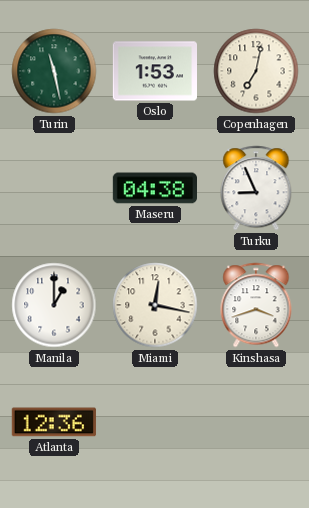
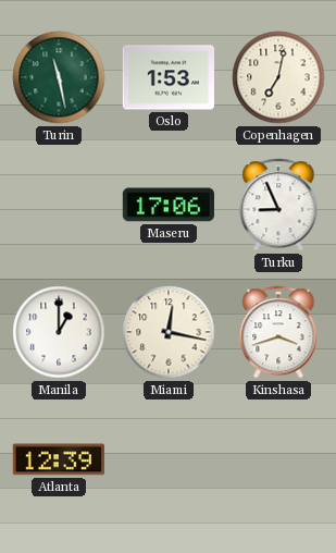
Maseru: 04:38 -> 17:06
Atlanta: 12:36 -> 12:39
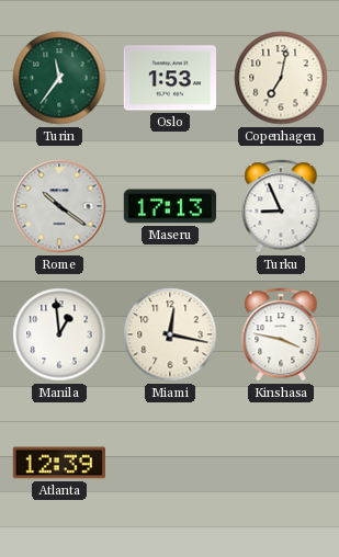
Turin: 11:28 -> 11:36
Rome: none -> 10:21
Maseru: 17:06 -> 17:13
Manila: 1:00 -> 12:59
Kinshasa: 3:42 -> 3:47
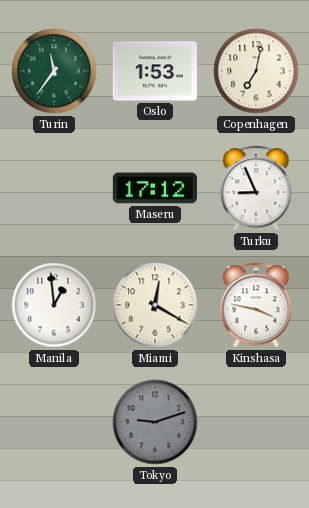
Rome: 10:21 -> none
Maseru: 17:13 -> 17:12
Miami: 12:17 -> 12:20
Atlanta: 12:39 -> none
Tokyo: none -> 9:12
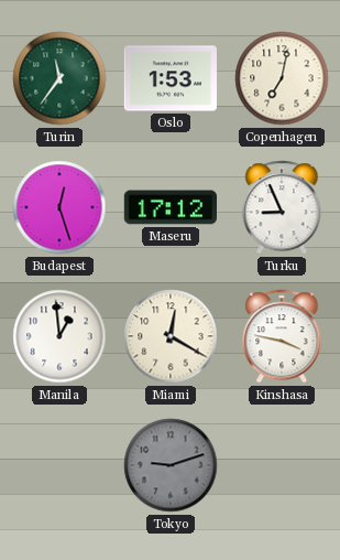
Budapest: none -> 12:27
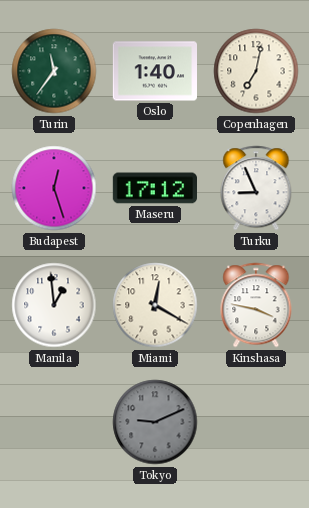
Oslo: 1:53 -> 1:40
Tokyo: 9:12 -> 9:11
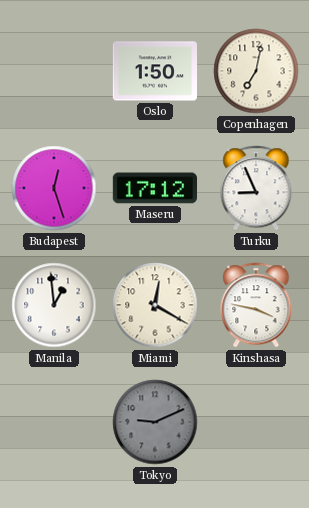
Turin: 11:36 -> none
Oslo: 1:40 -> 1:50
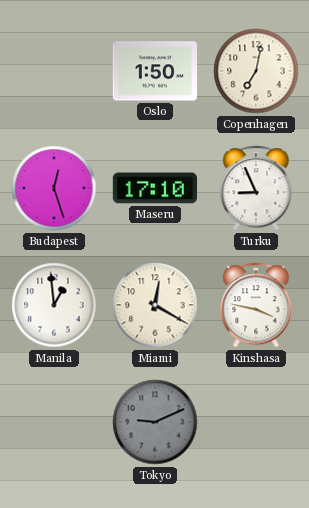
Maseru: 17:12 -> 17:10
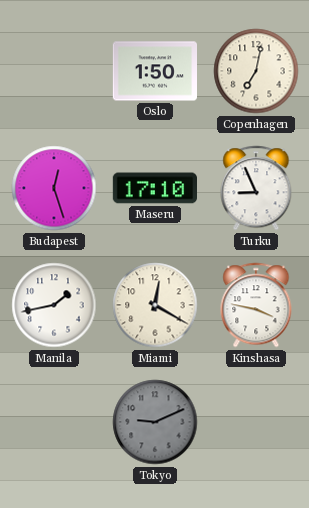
Manila: 12:59 -> 1:43
